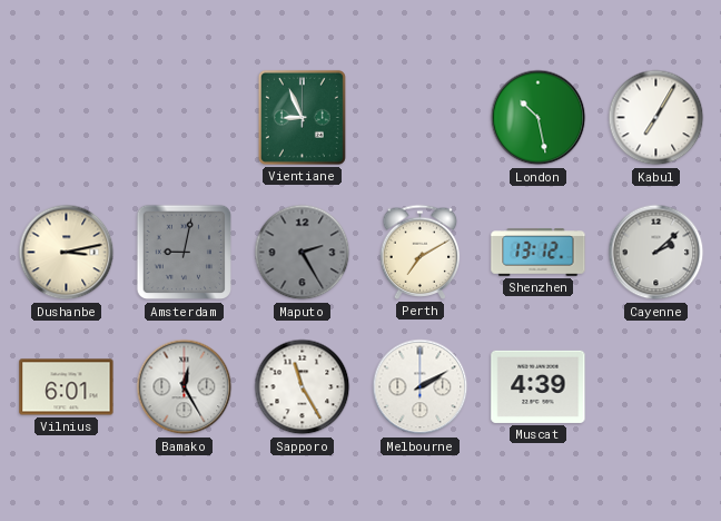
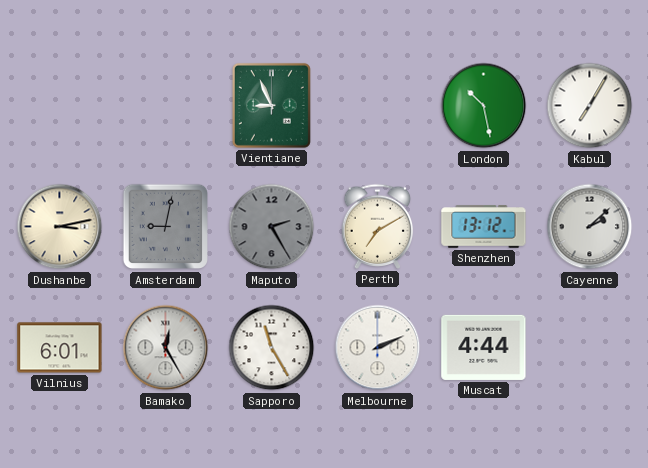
Melbourne: 2:10 -> 2:11
Muscat: 4:39 -> 4:44
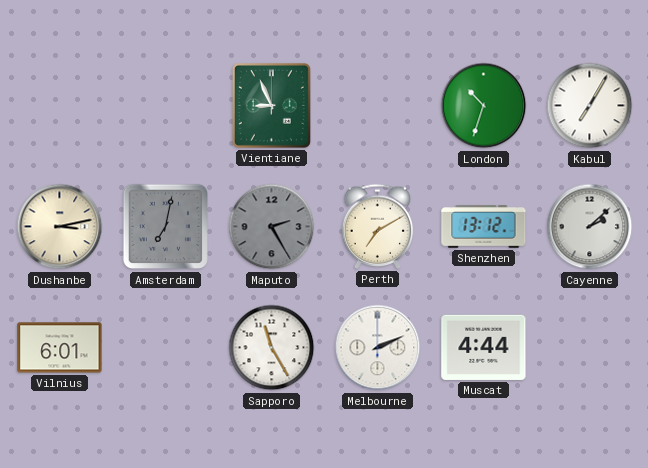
London: 10:28 -> 10:33
Amsterdam: 9:02 -> 7:02
Bamako: 12:25 -> none
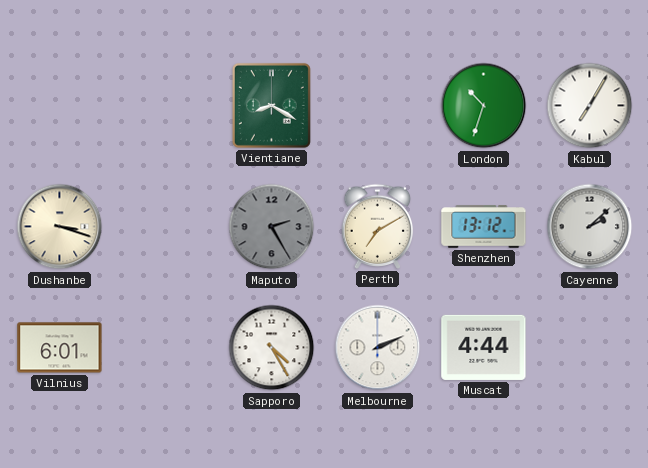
Vientiane: 8:56 -> 8:20
Dushanbe: 3:13 -> 3:18
Amsterdam: 7:02 -> none
Sapporo: 11:25 -> 4:25
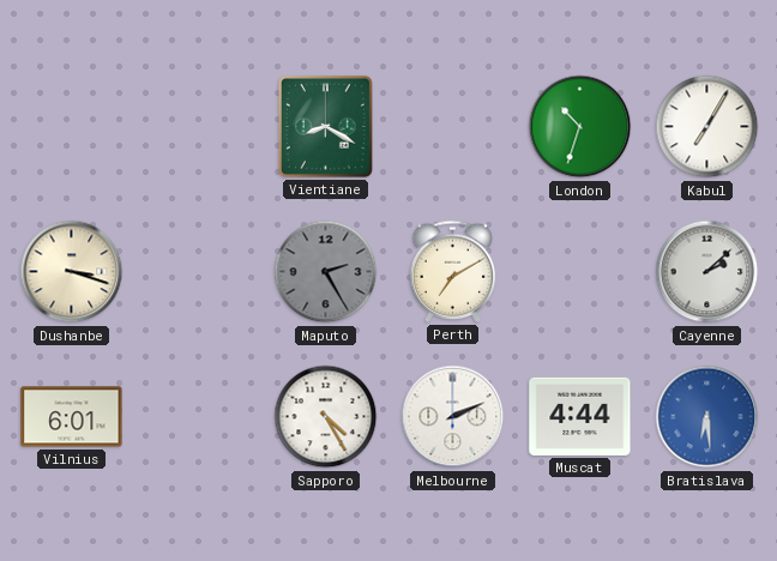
Shenzhen: 13:12 -> none
Bratislava: none -> 6:29
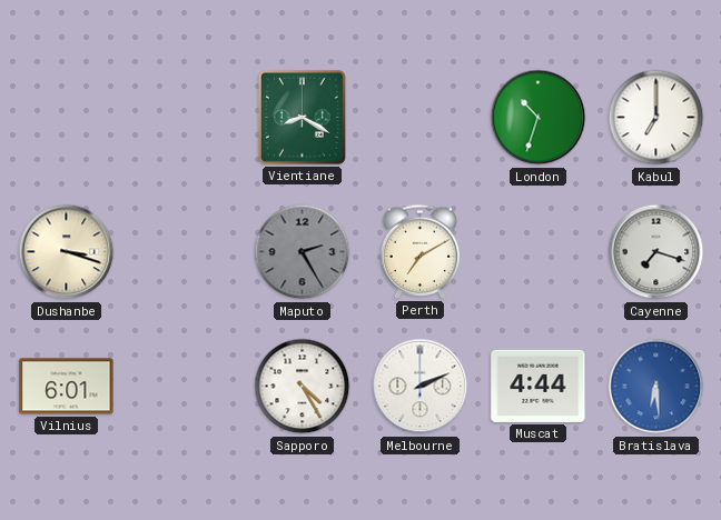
Kabul: 7:05 -> 7:00
Cayenne: 2:08 -> 7:18
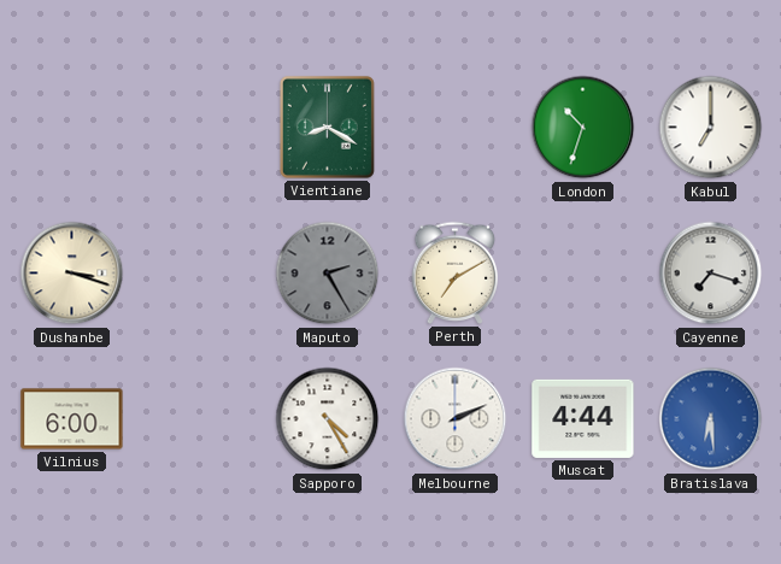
Vilnius: 6:01 -> 6:00
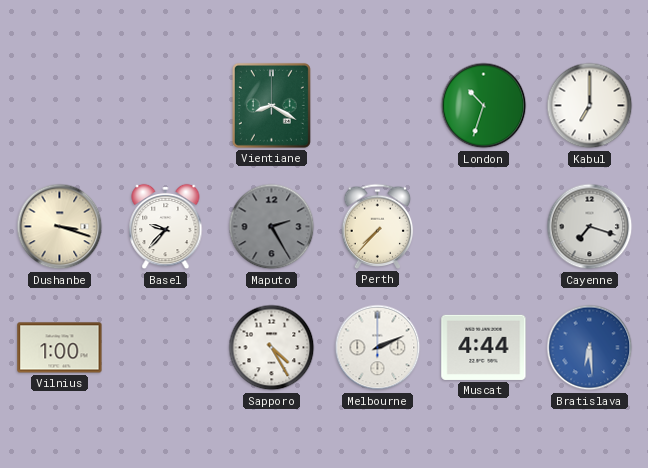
Basel: none -> 9:37
Perth: 7:10 -> 7:37
Vilnius: 6:00 -> 1:00
